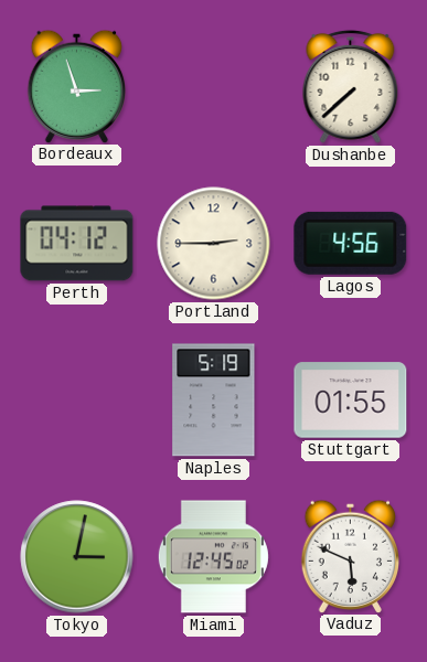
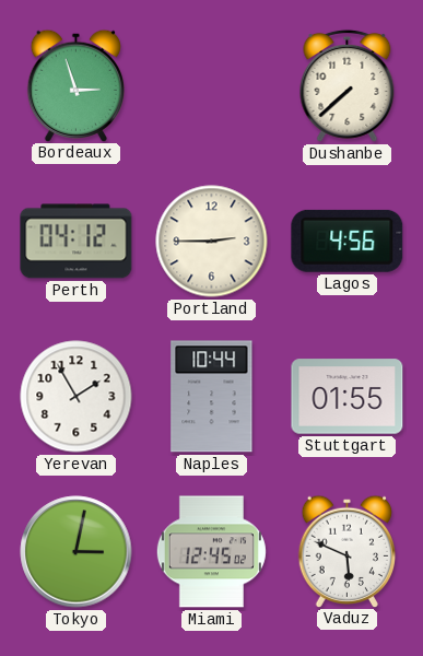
Yerevan: none -> 1:55
Naples: 5:19 -> 10:44
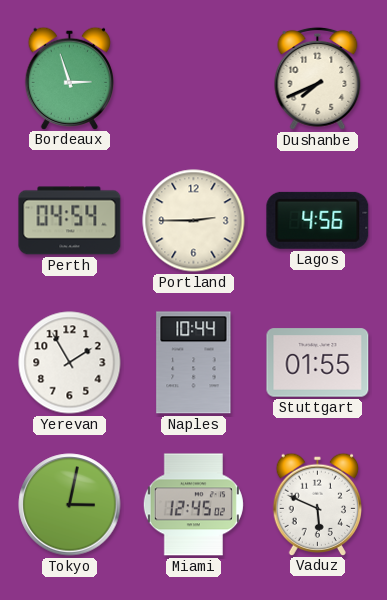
Dushanbe: 7:38 -> 7:41
Perth: 04:12 -> 04:54
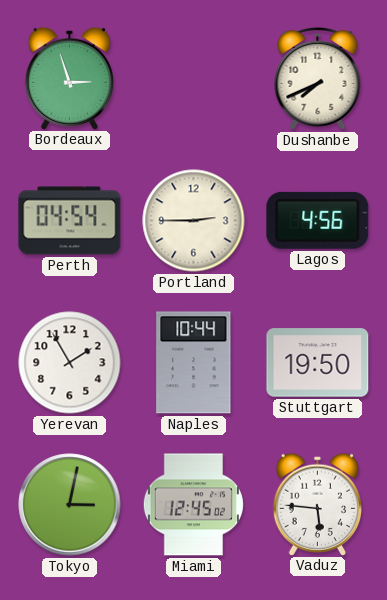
Stuttgart: 01:55 -> 19:50
Vaduz: 5:49 -> 5:46
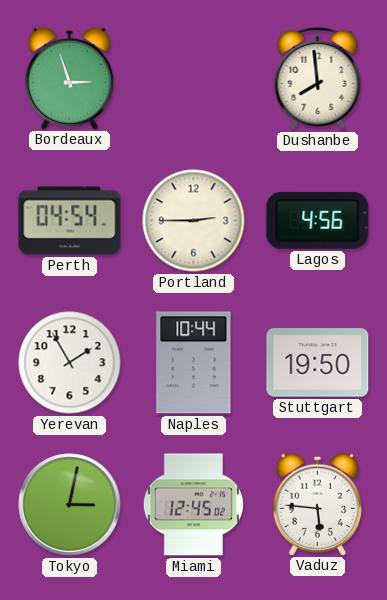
Dushanbe: 7:41 -> 7:59
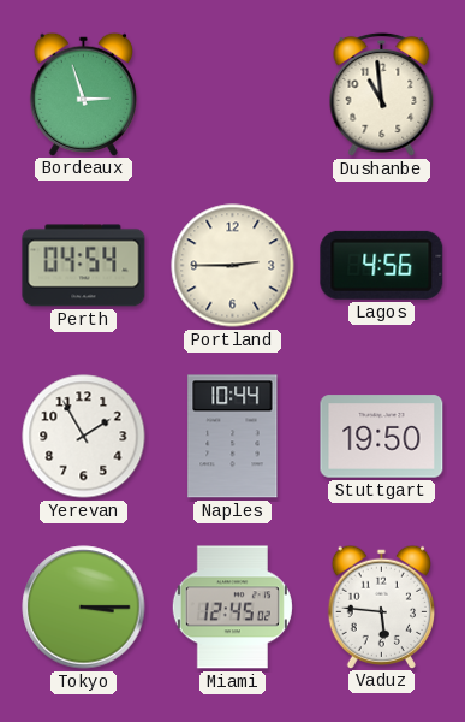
Dushanbe: 7:59 -> 10:59
Tokyo: 3:02 -> 3:15
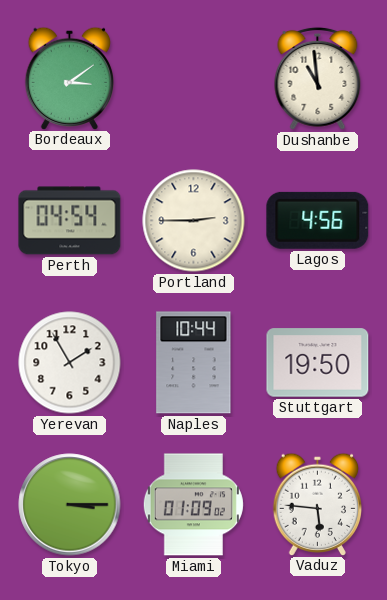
Bordeaux: 2:57 -> 3:09
Miami: 12:45 -> 01:09
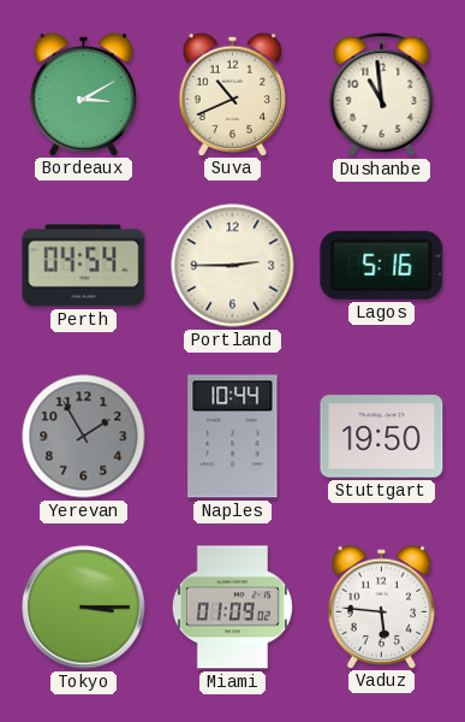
Bordeaux: 3:09 -> 3:10
Suva: none -> 10:41
Lagos: 4:56 -> 5:16
Yerevan dial: white -> grey
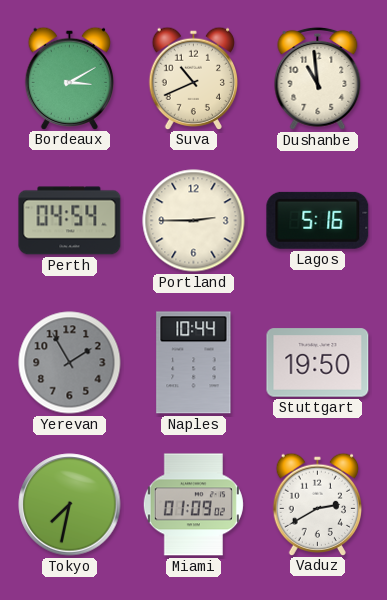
Tokyo: 3:15 -> 7:32
Vaduz: 5:46 -> 2:40
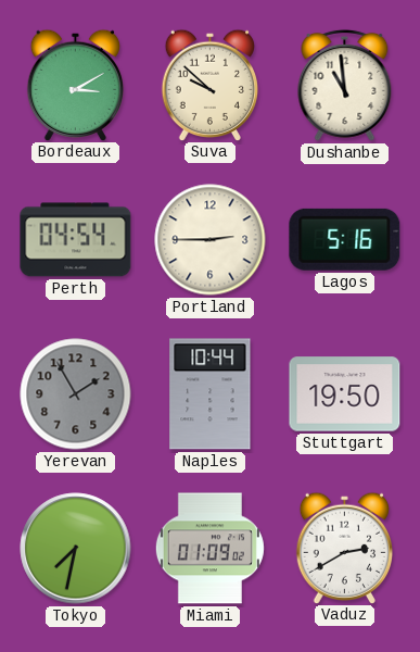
Suva: 10:41 -> 9:52
